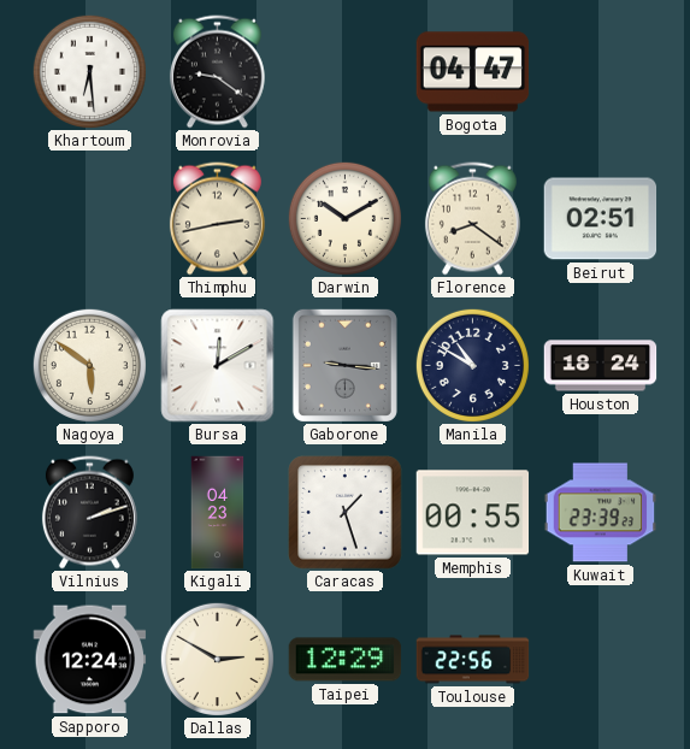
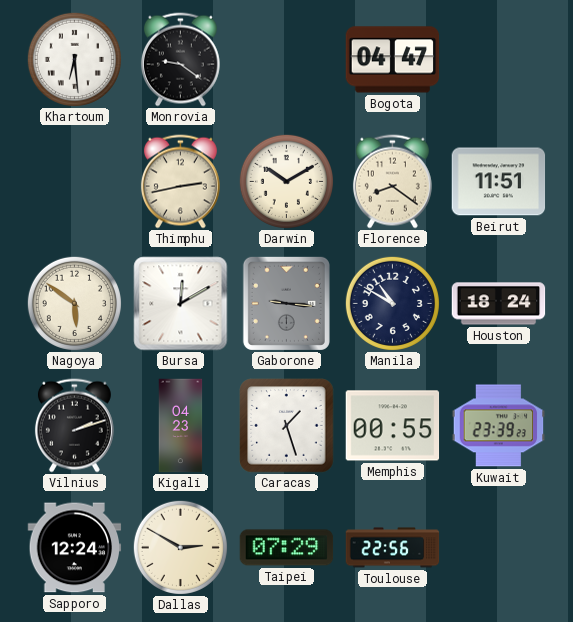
Beirut: 02:51 -> 11:51
Taipei: 12:29 -> 07:29
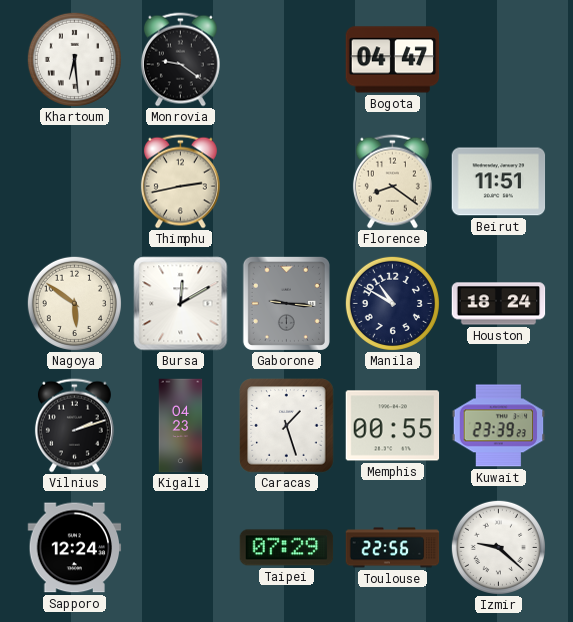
Darwin: 10:10 -> none
Dallas: 2:50 -> none
Izmir: none -> 9:22
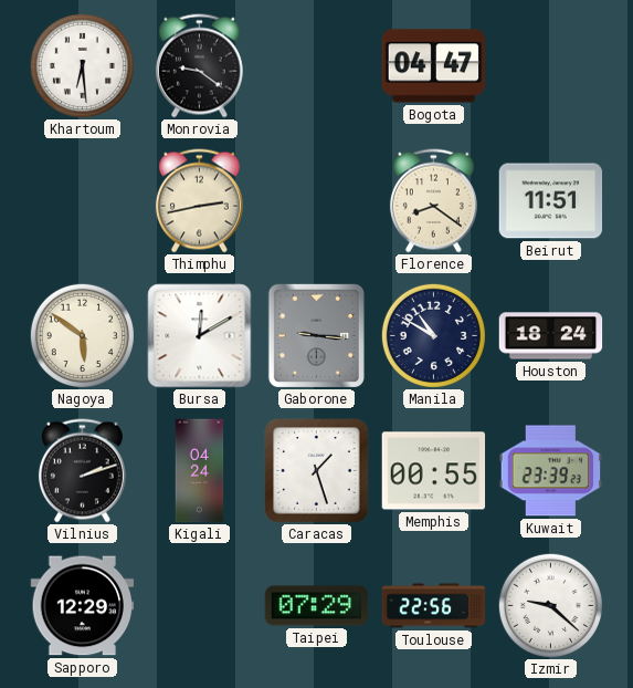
Kigali: 04:23 -> 04:24
Sapporo: 12:24 -> 12:29
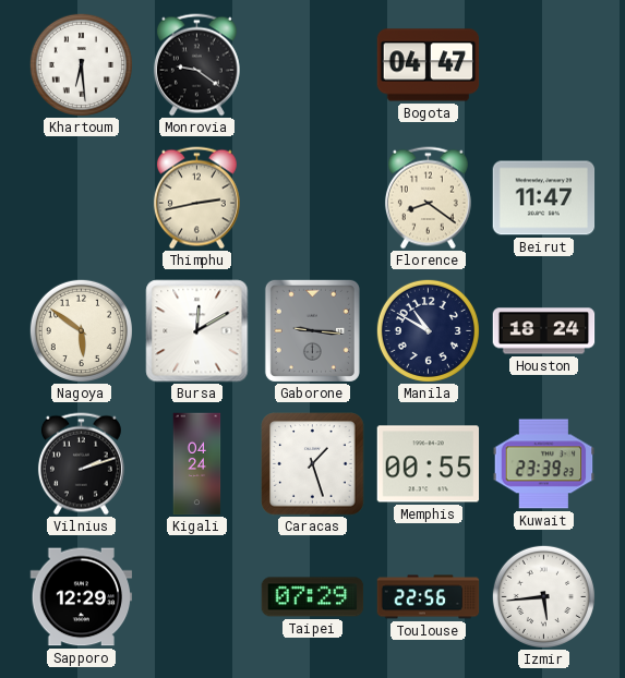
Beirut: 11:51 -> 11:47
Izmir: 9:22 -> 5:44
